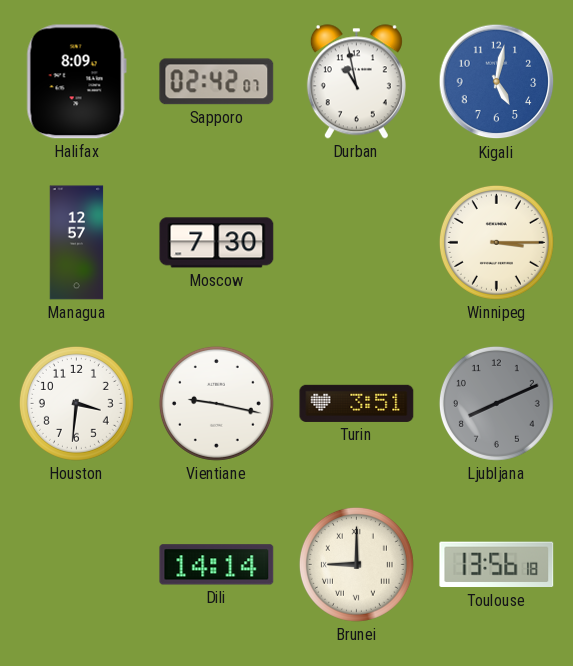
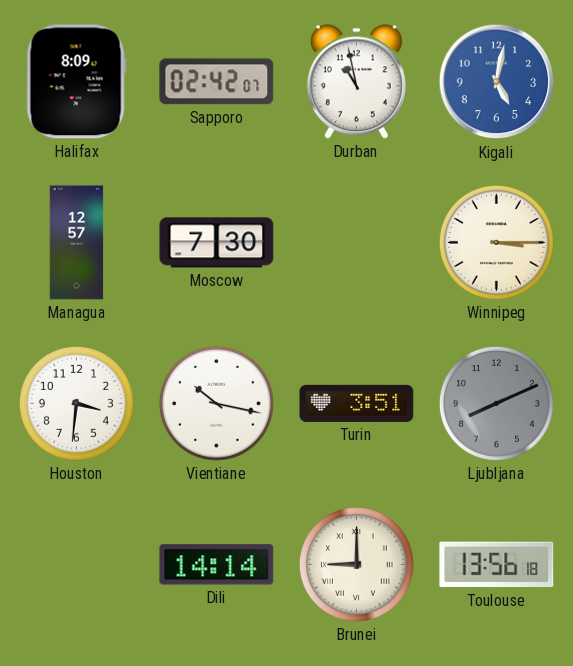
Vientiane: 9:17 -> 10:17
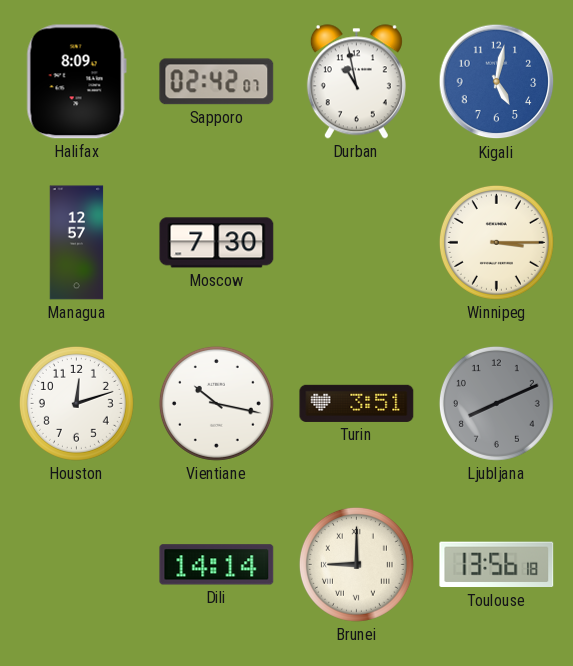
Houston: 3:31 -> 12:12
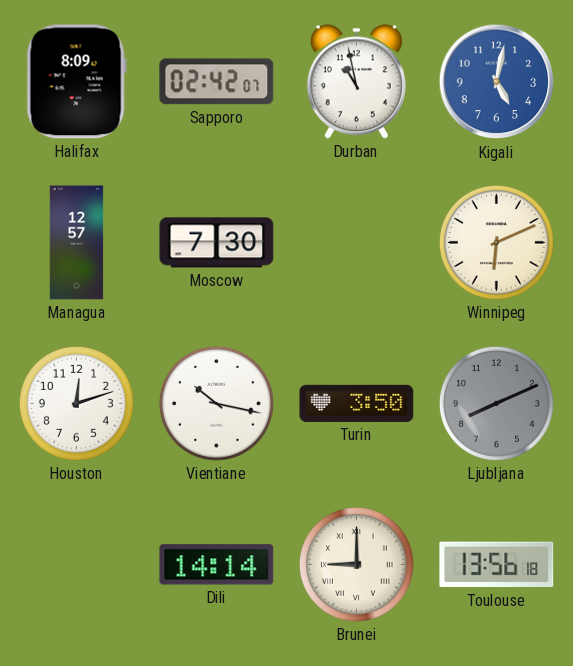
Winnipeg: 3:15 -> 6:11
Turin: 3:51 -> 3:50
